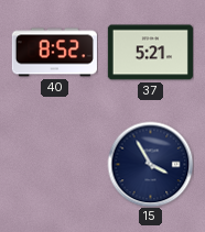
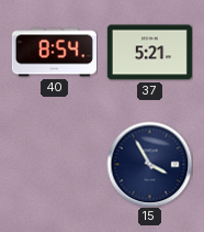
40: 8:52 -> 8:54
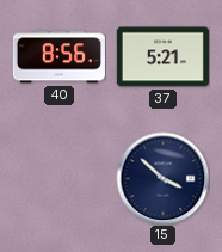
40: 8:54 -> 8:56
15: 3:55 -> 3:52
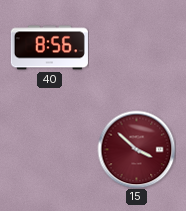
37: 5:21 -> none
15 dial: navy -> burgundy
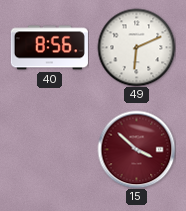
49: none -> 6:11
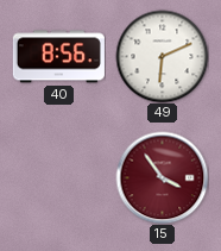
15: 3:52 -> 3:54
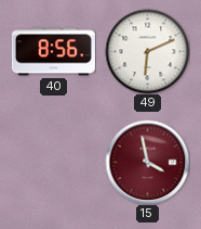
15: 3:54 -> 3:58
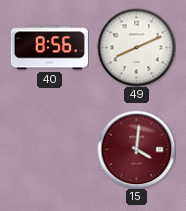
49: 6:11 -> 8:11
15: 3:58 -> 4:01
